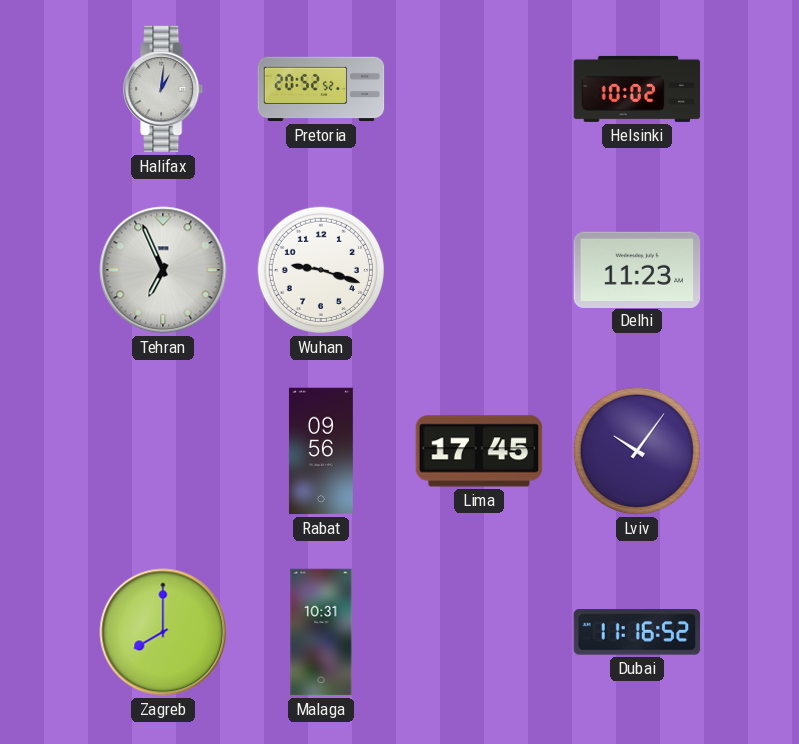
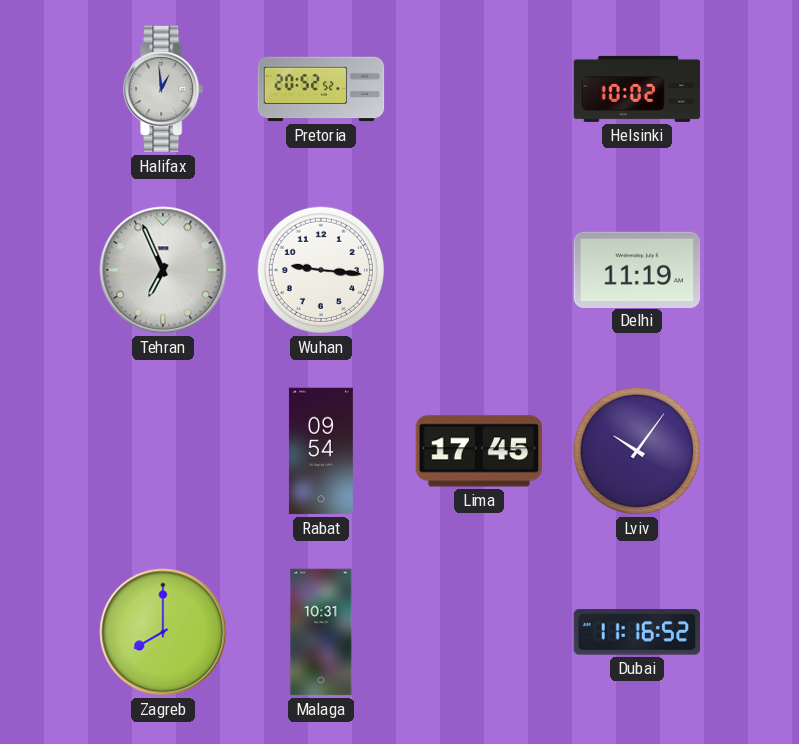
Halifax: 1:01 -> 12:59
Wuhan: 9:18 -> 9:16
Delhi: 11:23 -> 11:19
Rabat: 09:56 -> 09:54
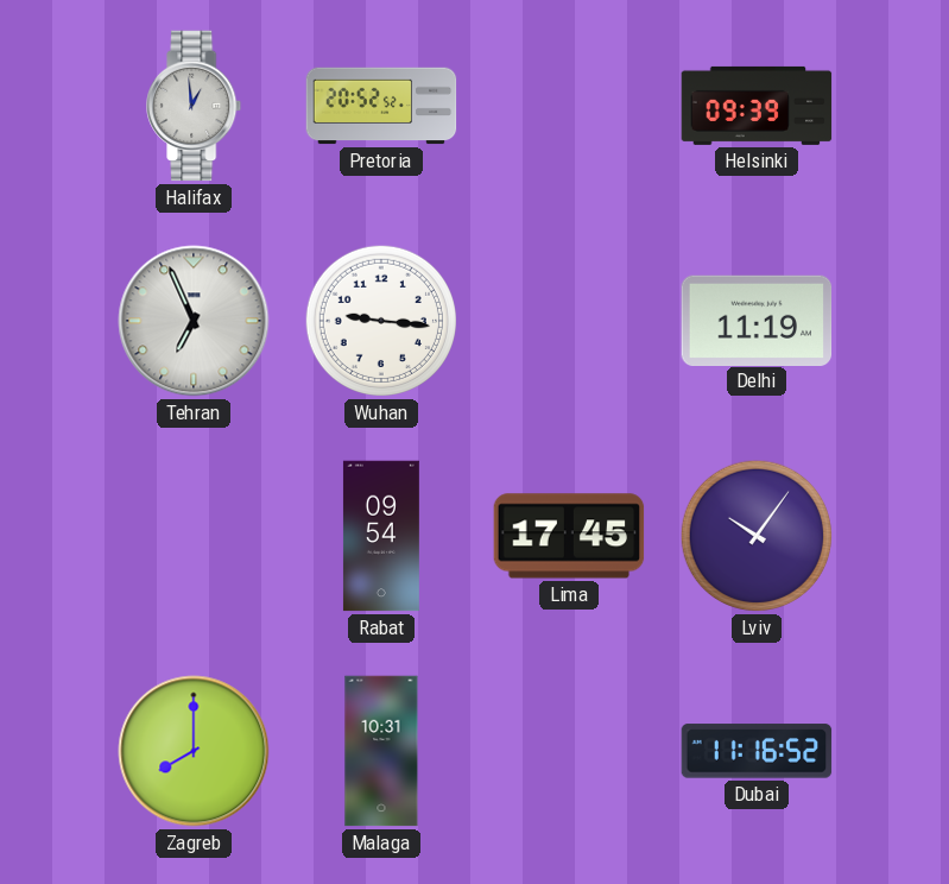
Helsinki: 10:02 -> 09:39
